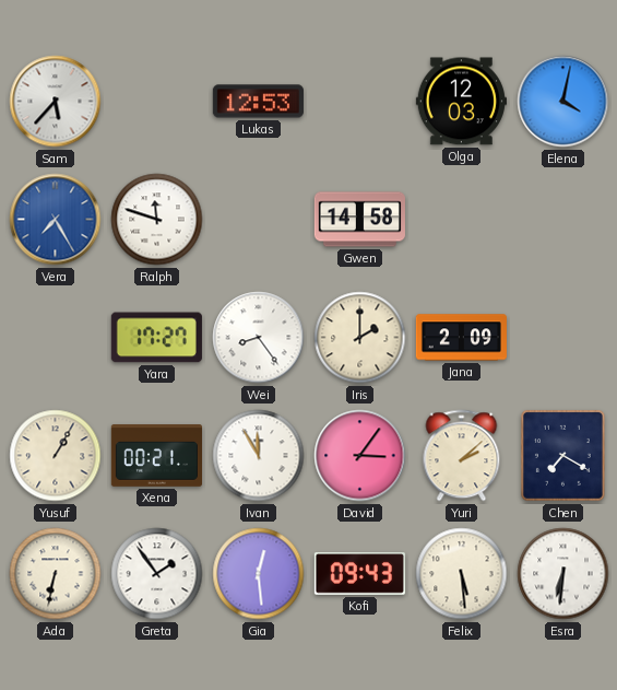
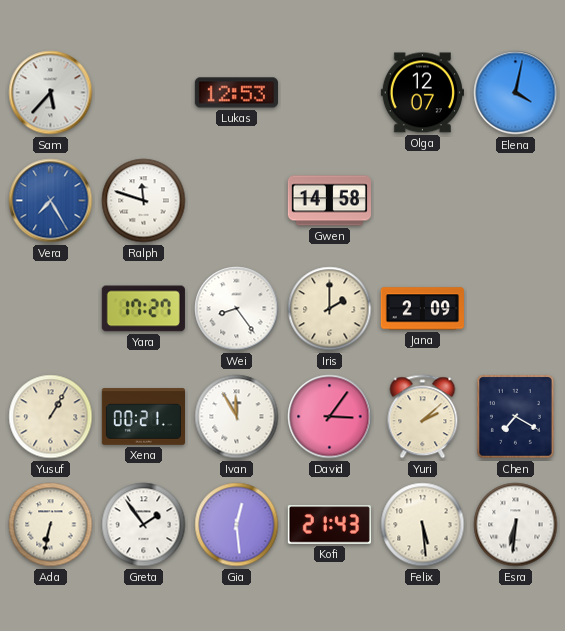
Olga: 12:03 -> 12:07
Kofi: 09:43 -> 21:43
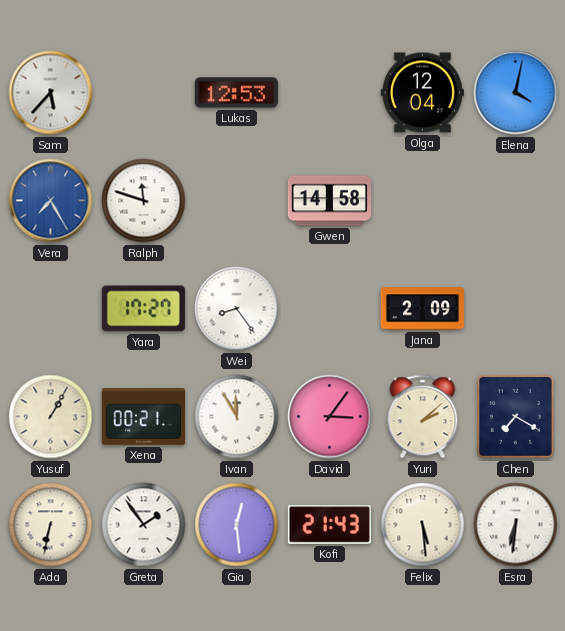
Olga: 12:07 -> 12:04
Iris: 2:00 -> none
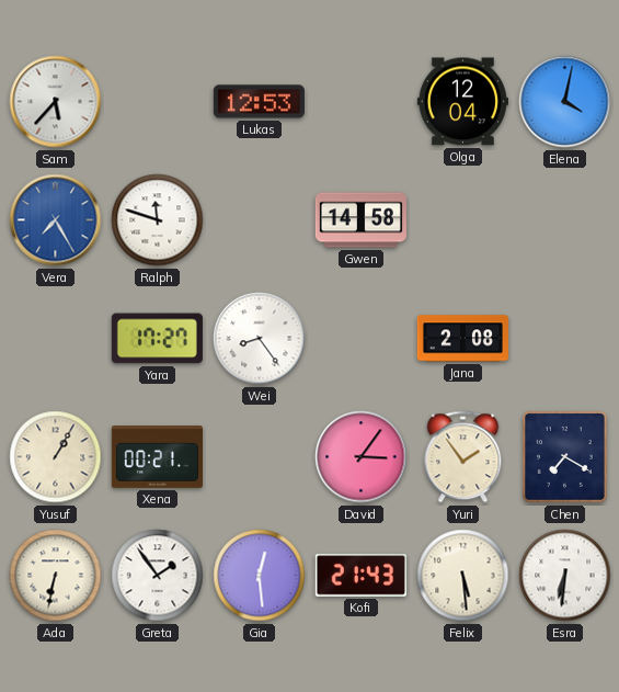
Jana: 2:09 -> 2:08
Ivan: 11:55 -> none
Yuri: 2:08 -> 1:54
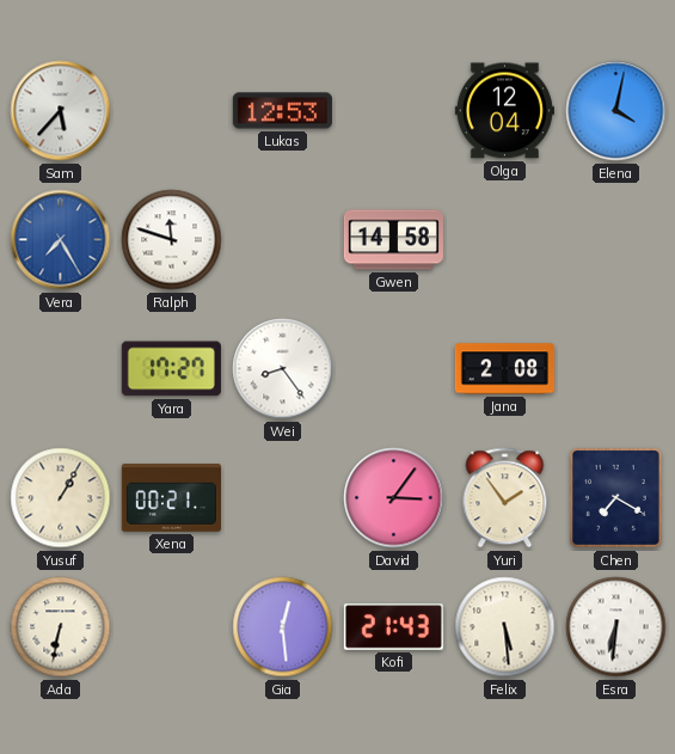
Greta: 1:54 -> none
